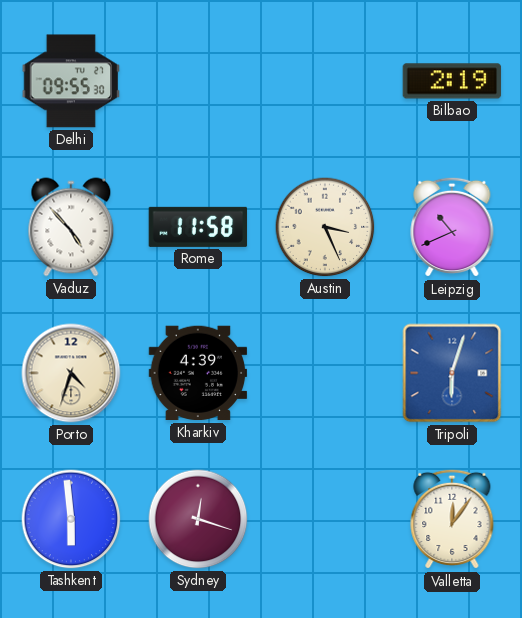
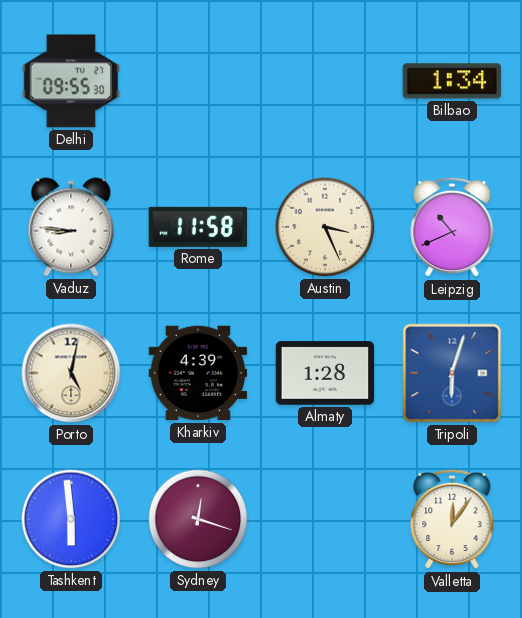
Bilbao: 2:19 -> 1:34
Vaduz: 4:53 -> 8:46
Porto: 4:33 -> 5:02
Almaty: none -> 1:28
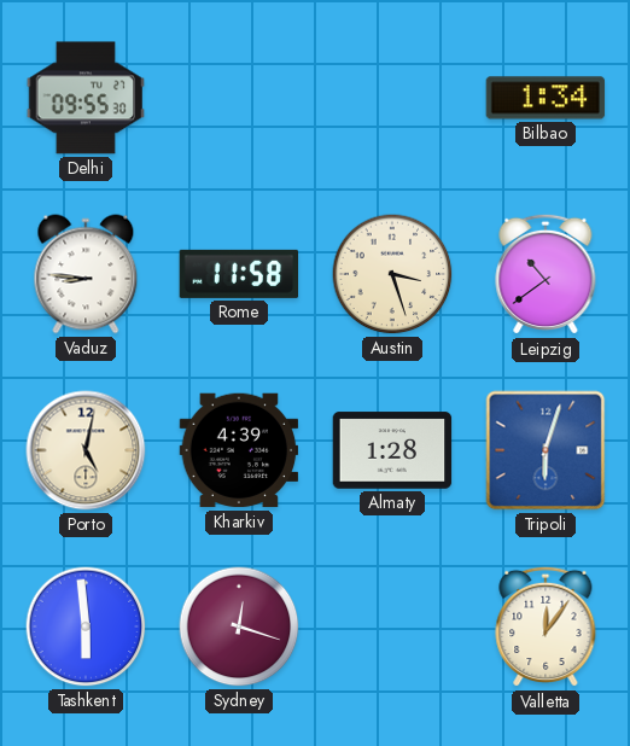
Austin: 3:26 -> 3:27
Leipzig: 10:41 -> 10:39
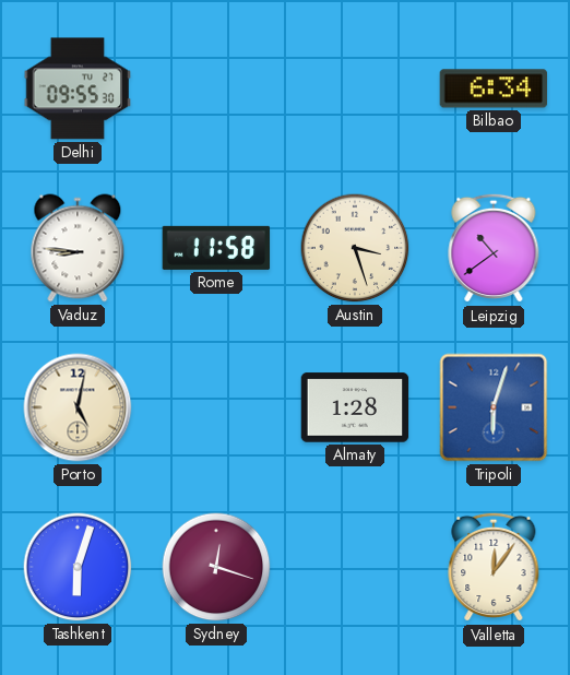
Bilbao: 1:34 -> 6:34
Kharkiv: 4:39 -> none
Tashkent: 5:59 -> 6:03
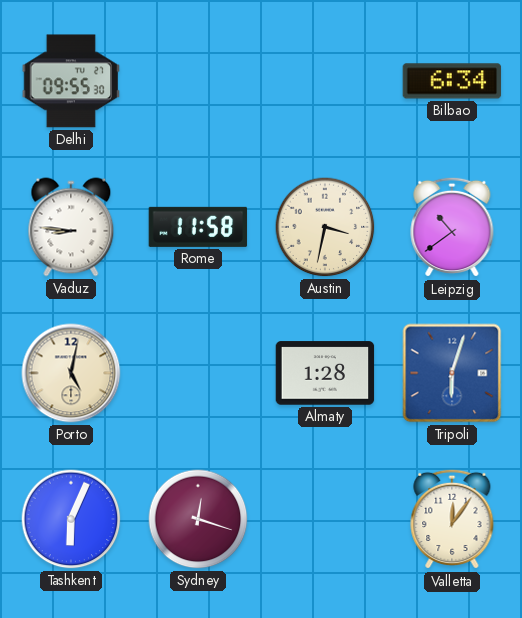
Austin: 3:27 -> 3:32
Tashkent: 6:03 -> 6:04
